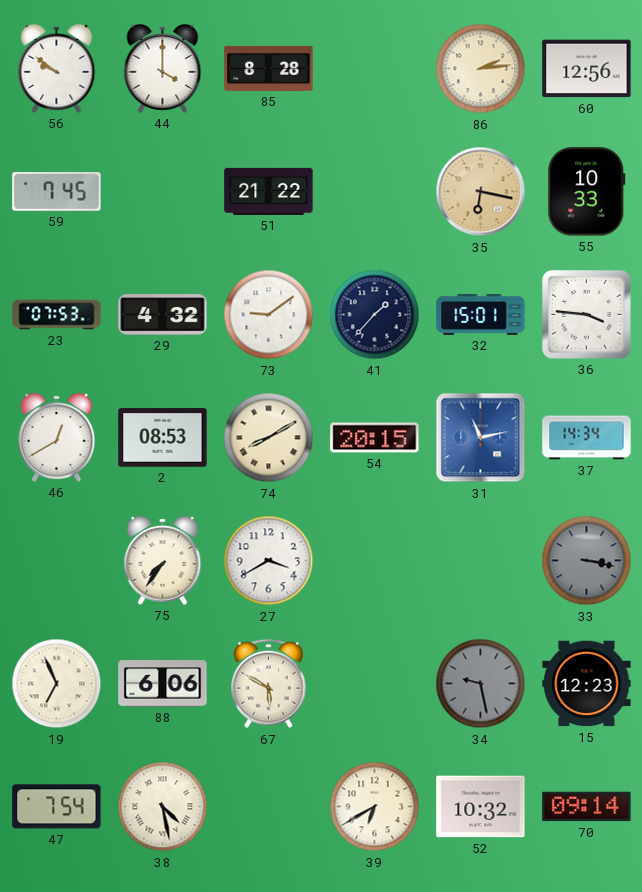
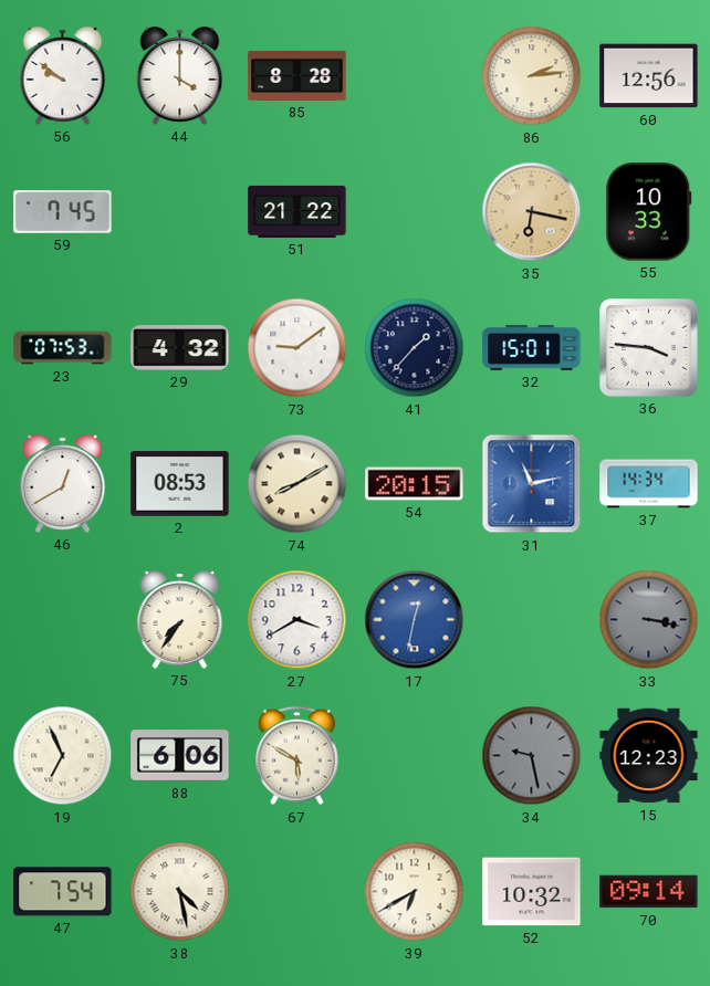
17: none -> 12:32
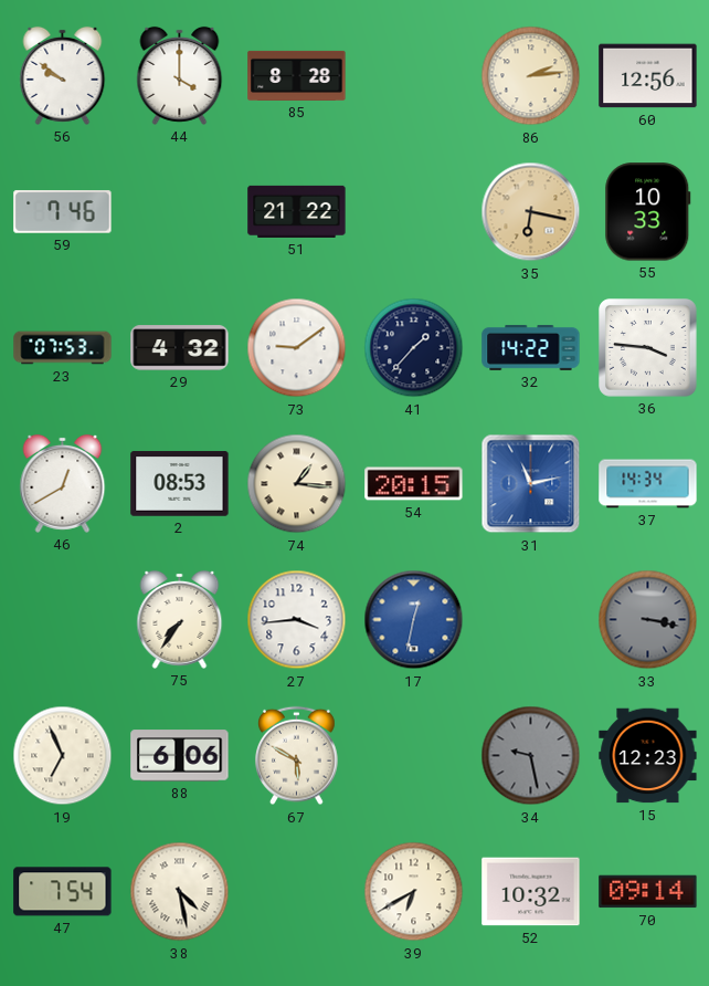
59: 7:45 -> 7:46
32: 15:01 -> 14:22
74: 8:10 -> 1:16
27: 3:40 -> 3:44
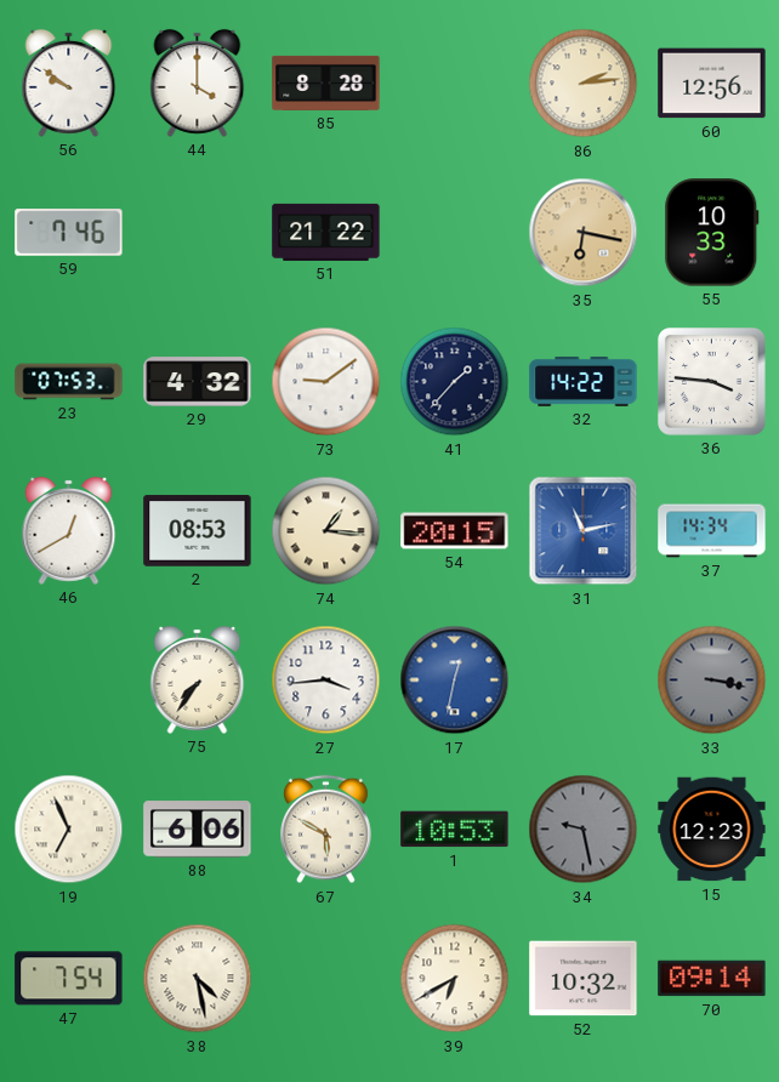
1: none -> 10:53
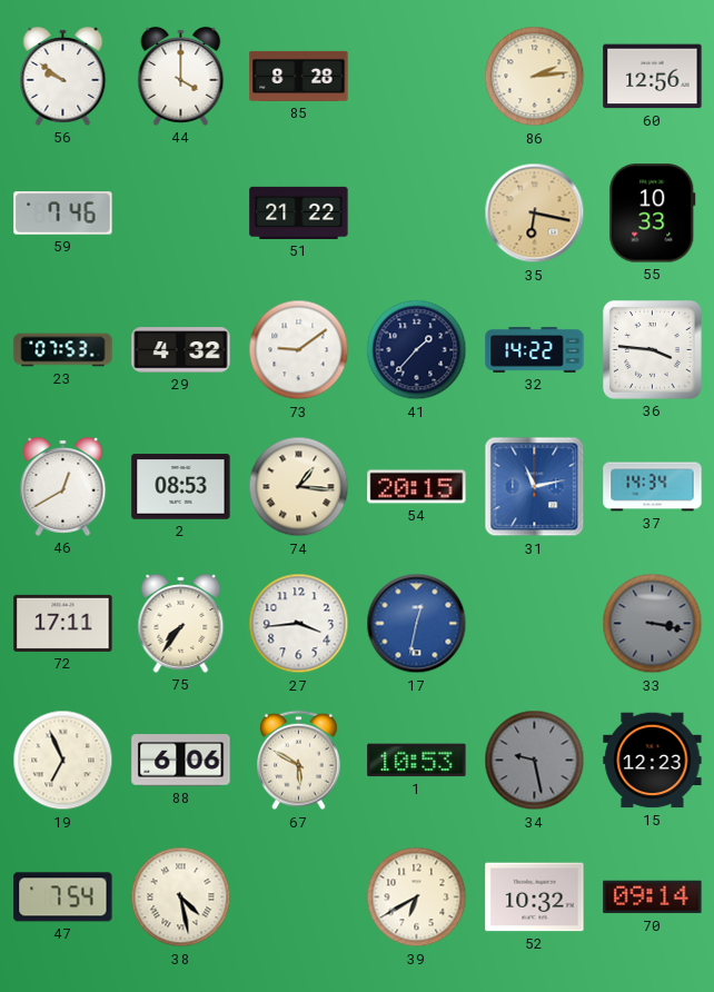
72: none -> 17:11
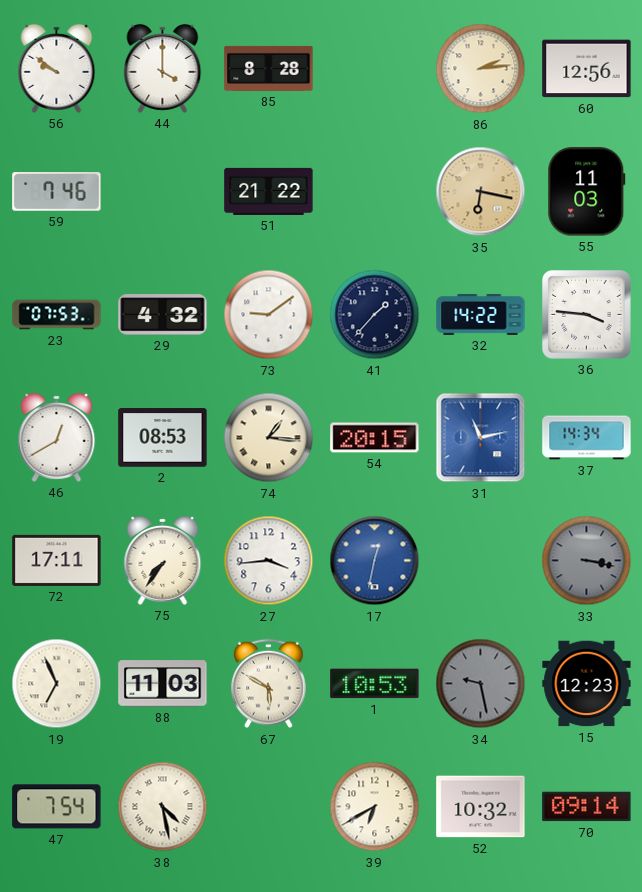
55: 10:33 -> 11:03
88: 6:06 -> 11:03
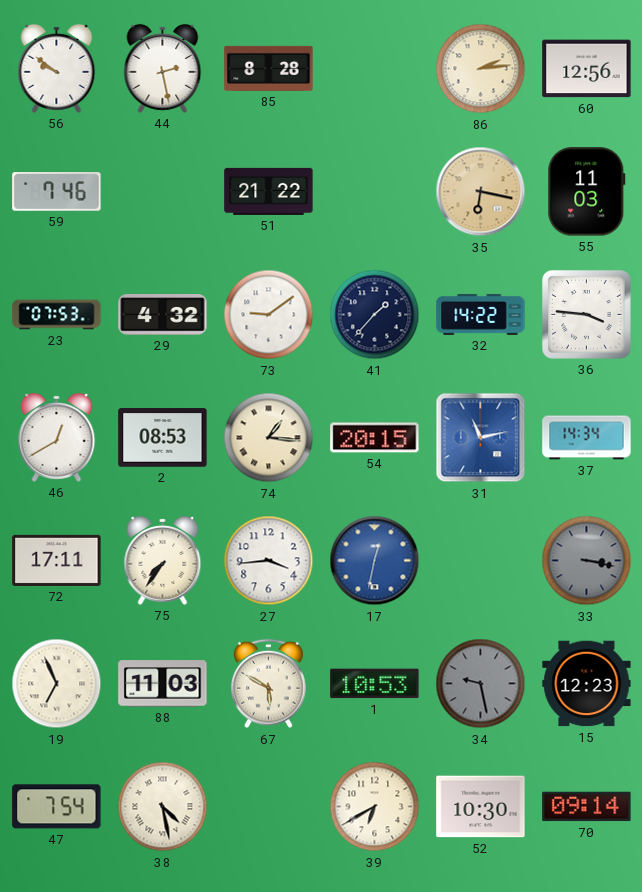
44: 4:00 -> 2:28
52: 10:32 -> 10:30
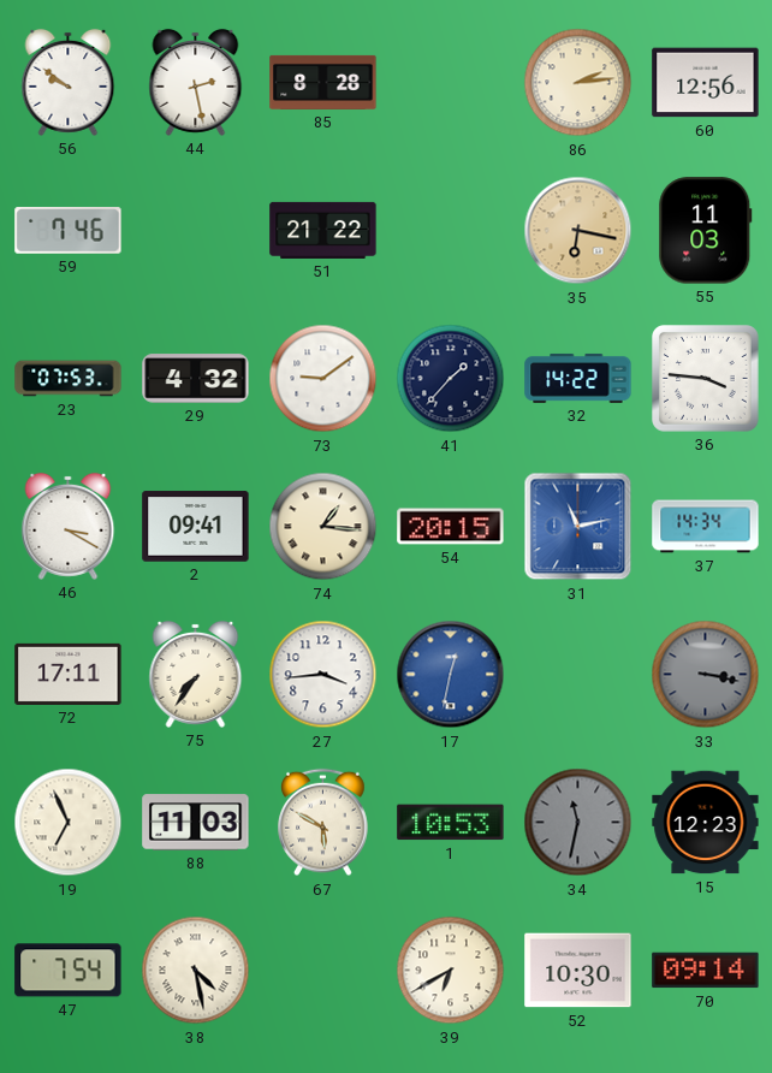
46: 12:40 -> 3:20
2: 08:53 -> 09:41
34: 9:28 -> 11:32
